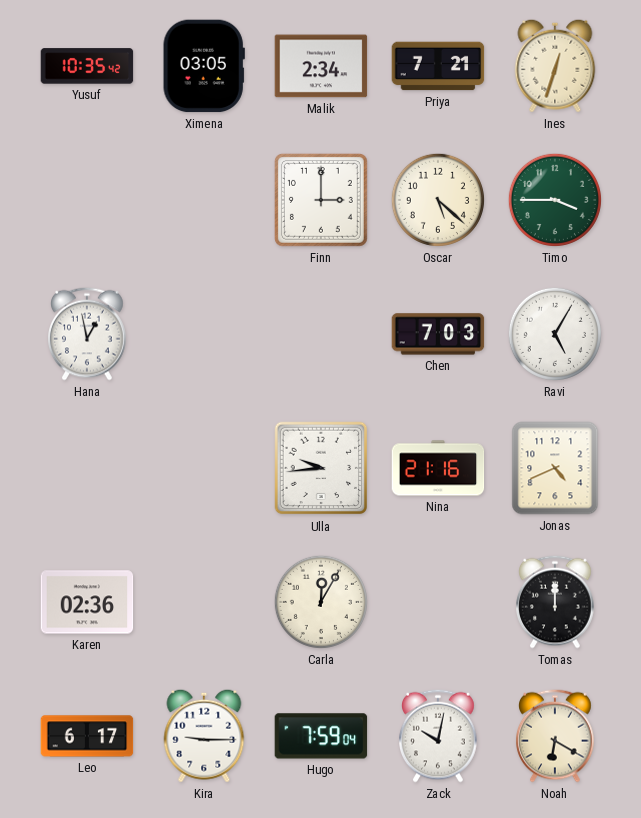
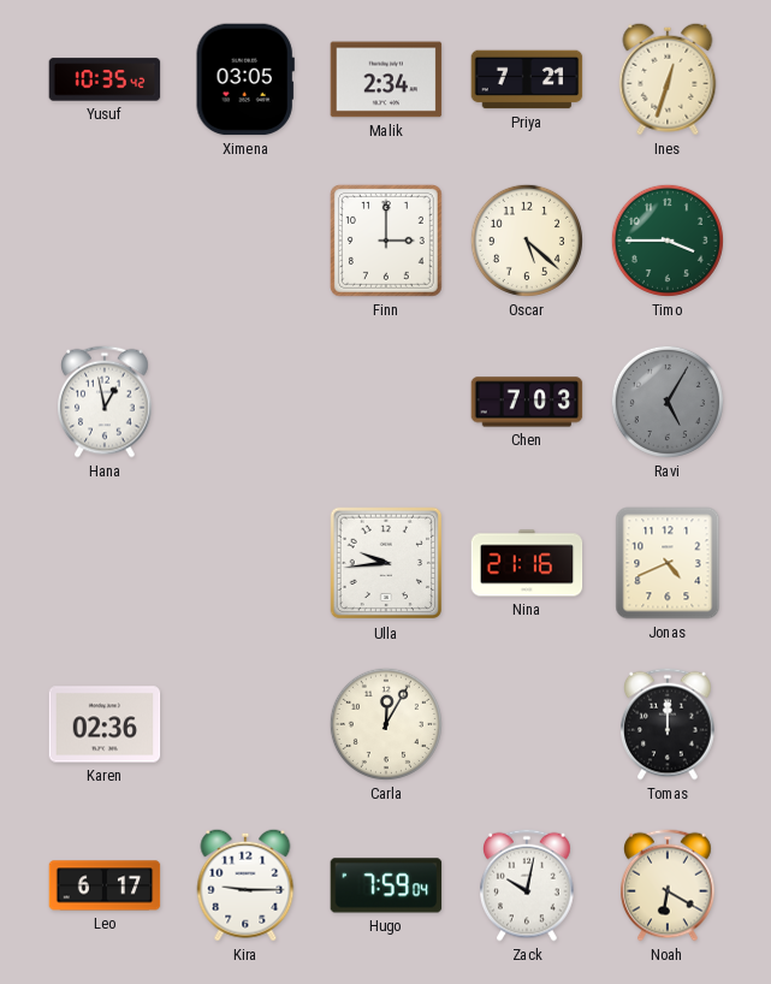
Ravi dial: white -> grey
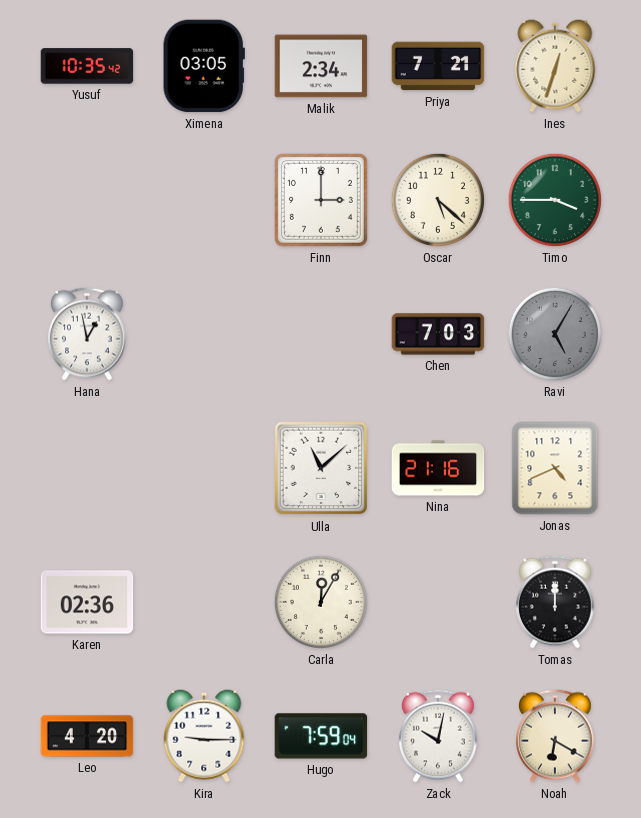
Ulla: 9:44 -> 11:08
Leo: 6:17 -> 4:20
